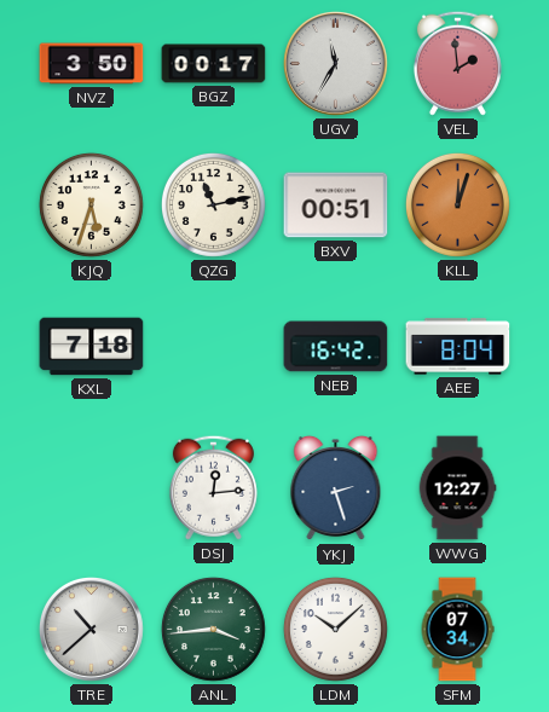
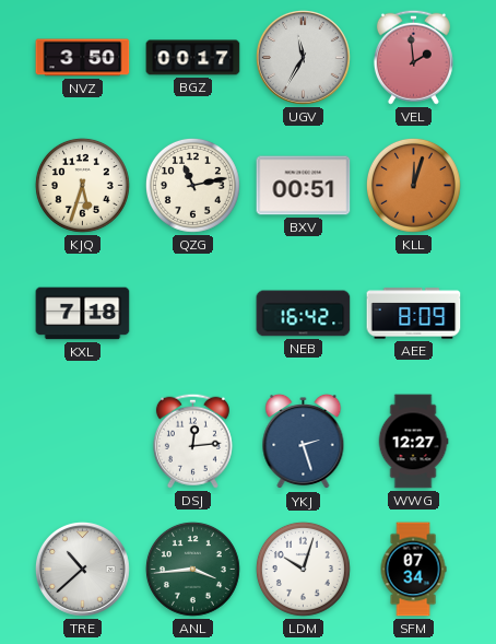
AEE: 8:04 -> 8:09
LDM: 10:08 -> 10:03
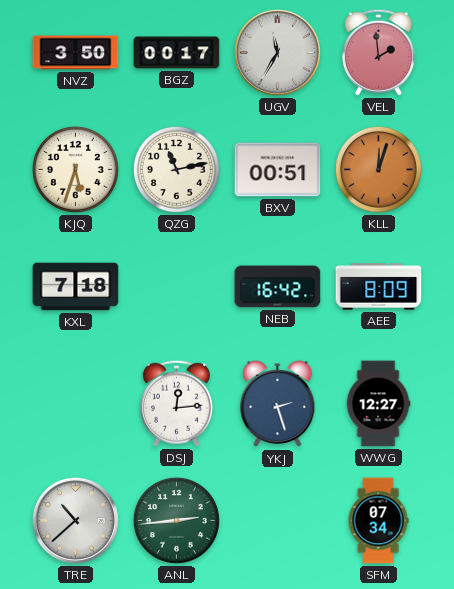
ANL: 3:44 -> 2:44
LDM: 10:03 -> none
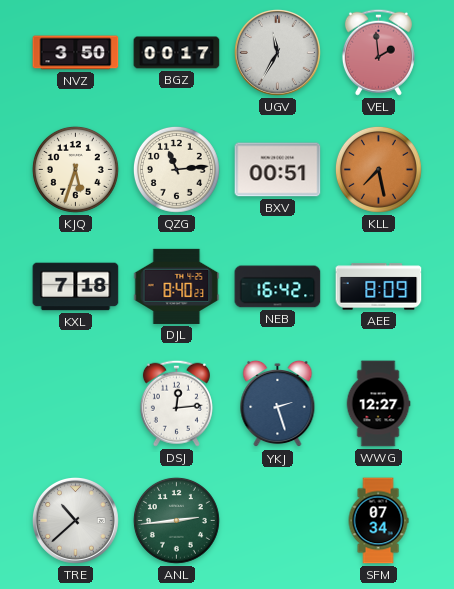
QZG: 11:13 -> 11:14
KLL: 12:03 -> 7:28
DJL: none -> 8:40
